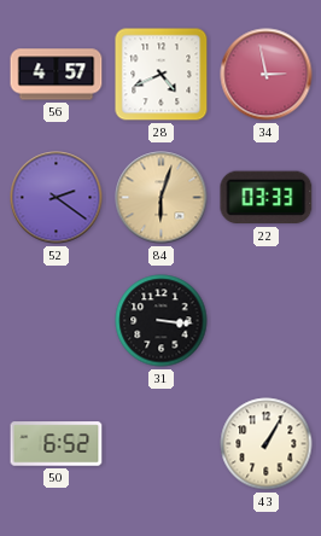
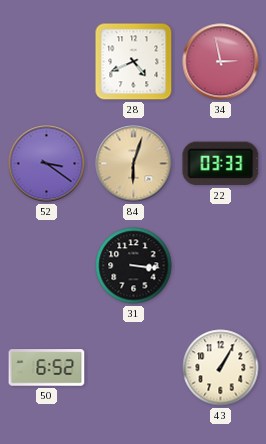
56: 4:57 -> none
52: 2:21 -> 3:21
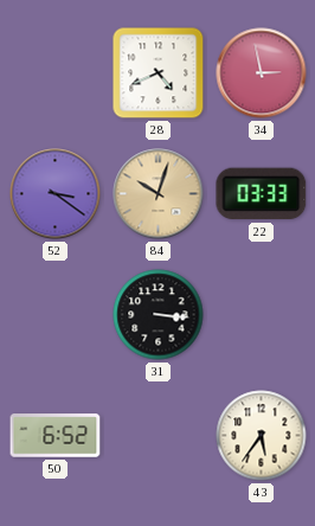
84: 6:03 -> 10:03
43: 1:05 -> 5:36
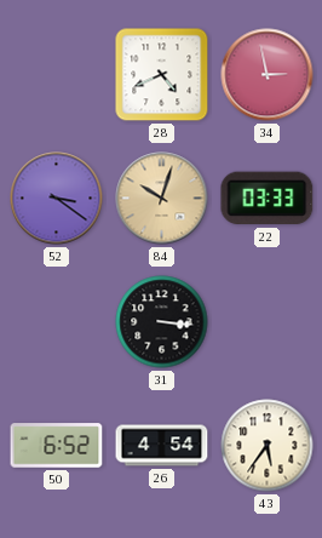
26: none -> 4:54
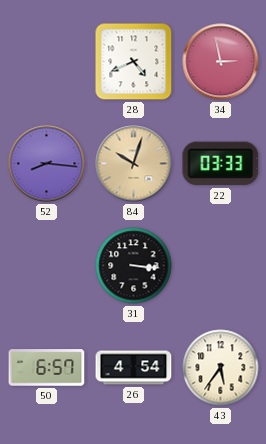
52: 3:21 -> 8:16
50: 6:52 -> 6:57
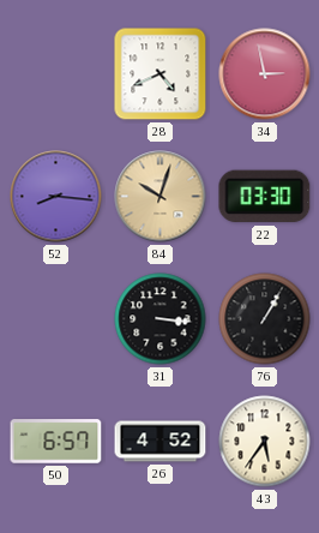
22: 03:33 -> 03:30
76: none -> 1:05
26: 4:54 -> 4:52
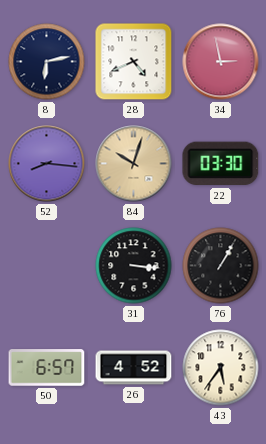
8: none -> 6:13
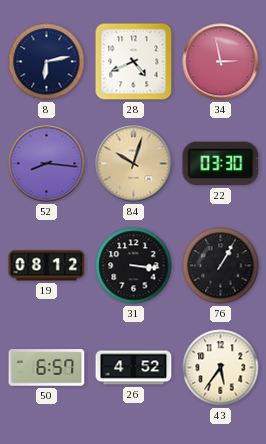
19: none -> 08:12
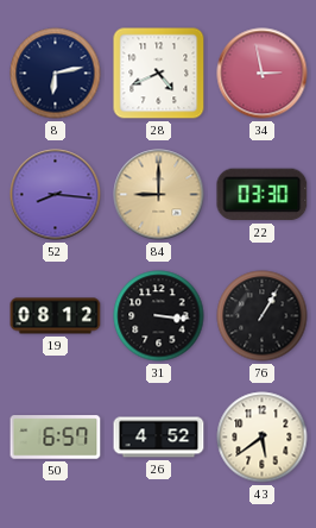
84: 10:03 -> 9:00
43: 5:36 -> 5:39
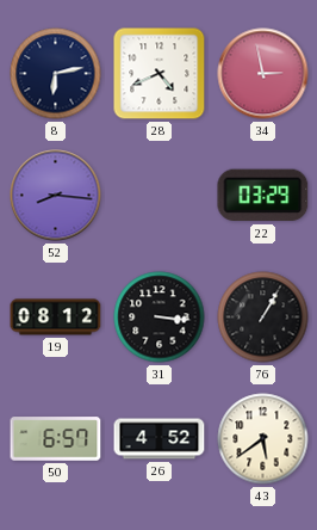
84: 9:00 -> none
22: 03:30 -> 03:29
